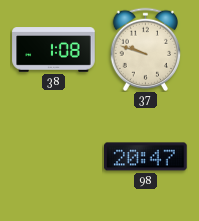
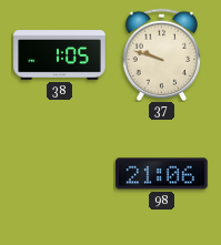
38: 1:08 -> 1:05
98: 20:47 -> 21:06
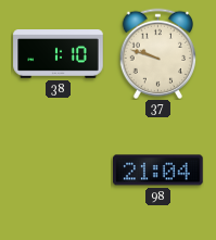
38: 1:05 -> 1:10
98: 21:06 -> 21:04
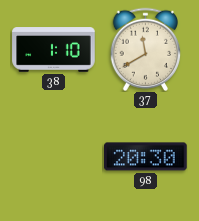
37: 9:48 -> 11:40
98: 21:04 -> 20:30
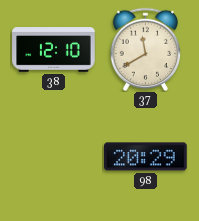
38: 1:10 -> 12:10
98: 20:30 -> 20:29
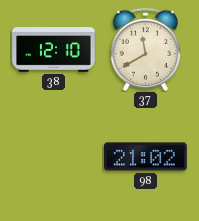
98: 20:29 -> 21:02
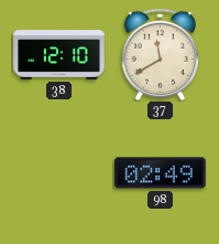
98: 21:02 -> 02:49
